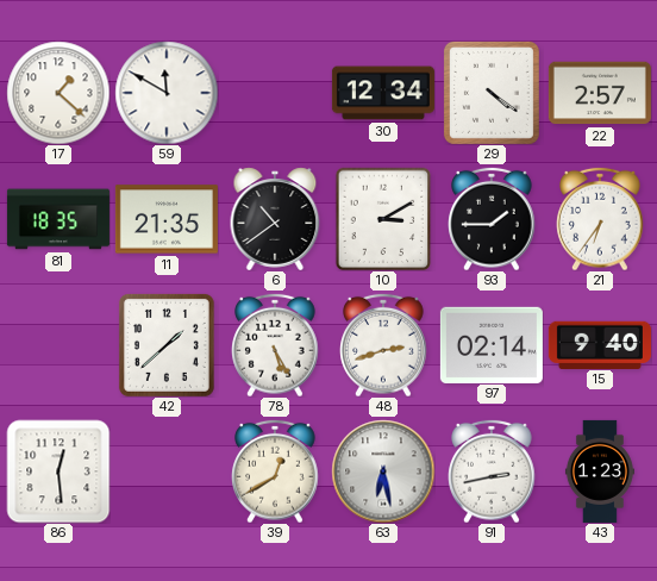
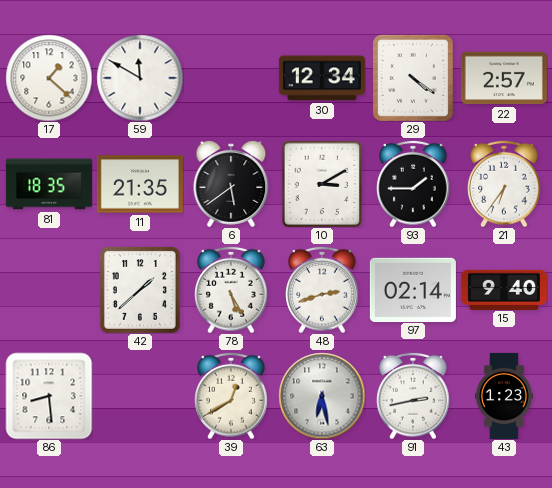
6: 10:39 -> 5:39
86: 12:29 -> 8:29
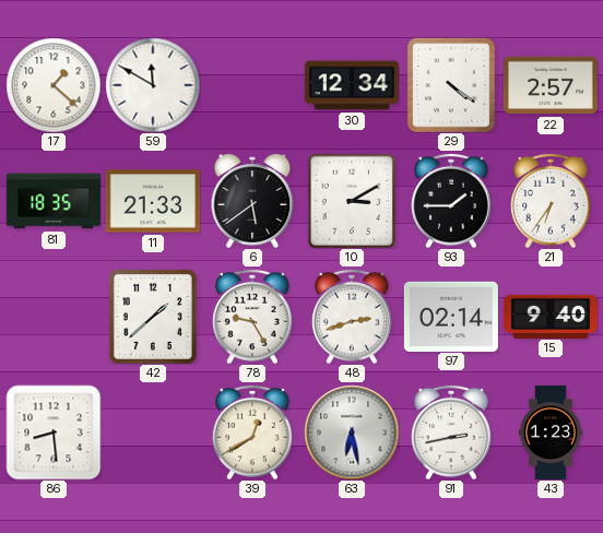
11: 21:35 -> 21:33
78: 5:25 -> 9:25
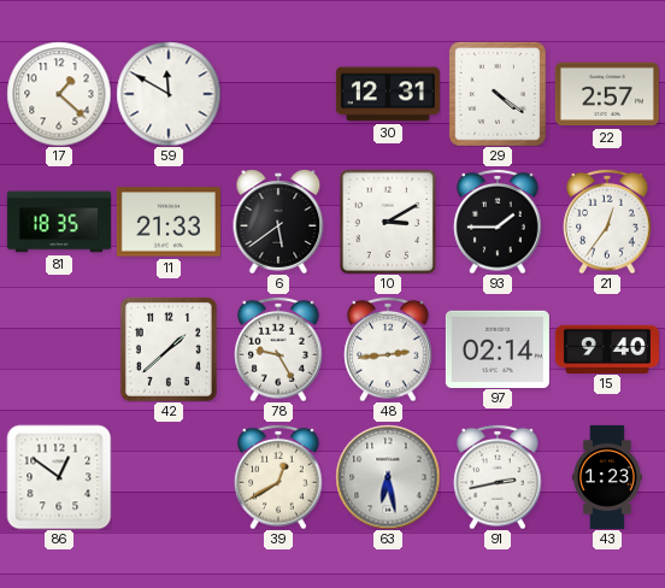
30: 12:34 -> 12:31
21: 6:36 -> 12:36
48: 2:42 -> 2:44
86: 8:29 -> 12:51
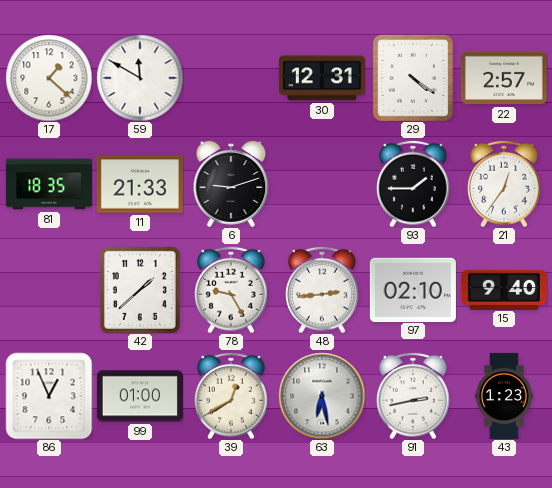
6: 5:39 -> 9:12
10: 3:10 -> none
97: 02:14 -> 02:10
86: 12:51 -> 12:56
99: none -> 01:00
